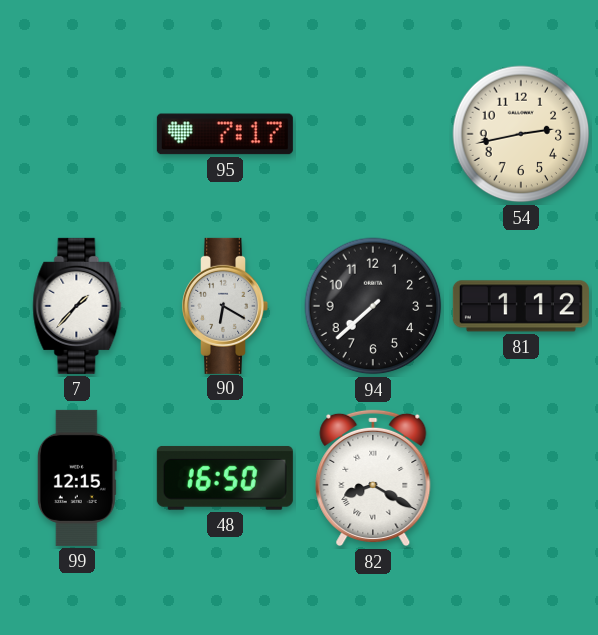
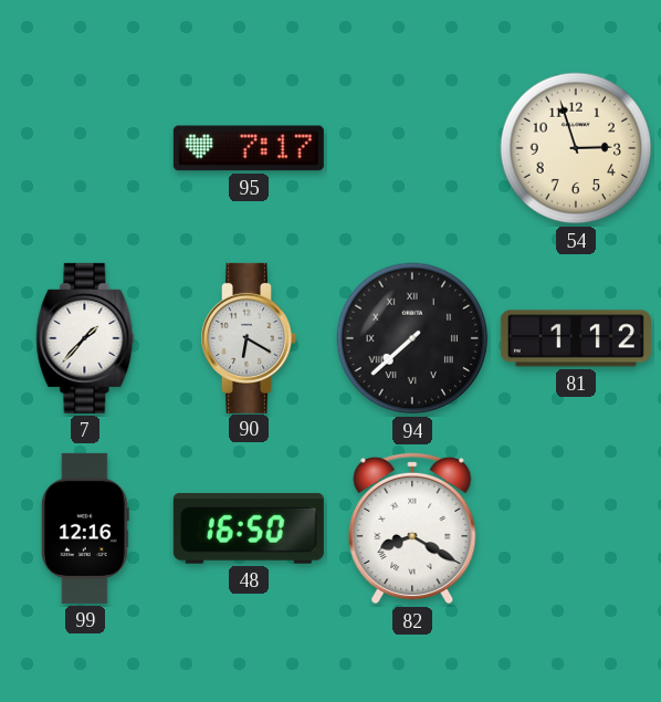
54: 2:43 -> 2:57
94 numerals: Arabic -> Roman
99: 12:15 -> 12:16
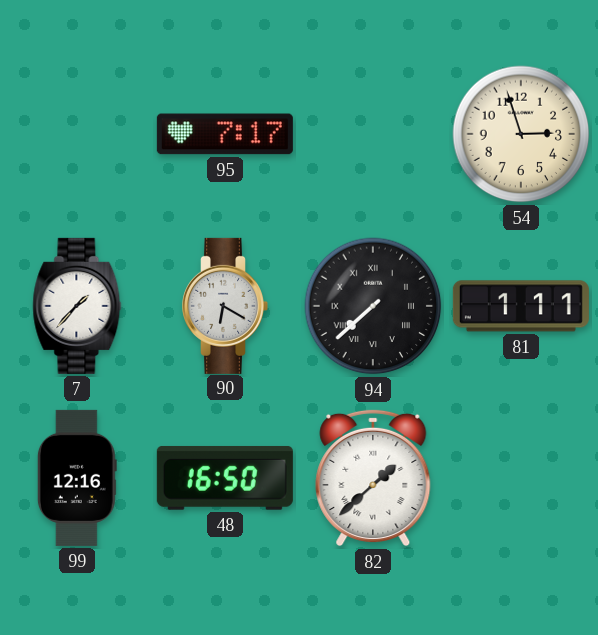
81: 1:12 -> 1:11
82: 8:20 -> 1:38
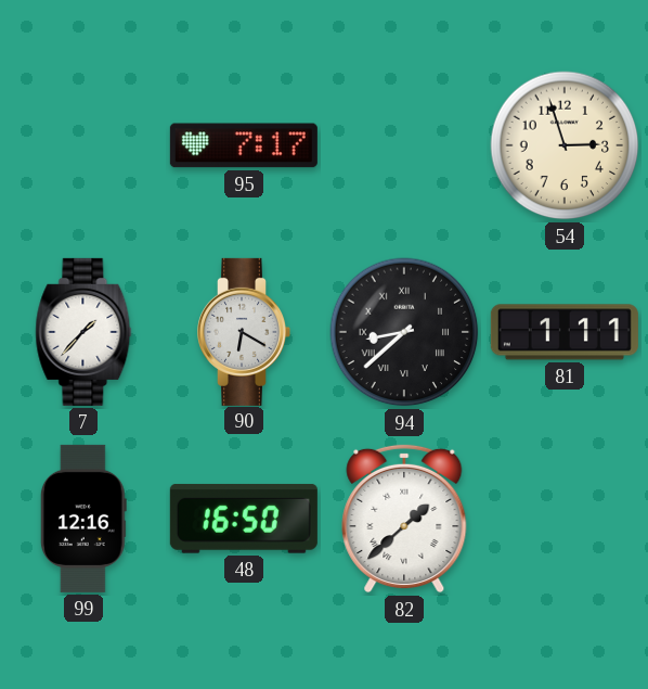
94: 7:38 -> 8:38
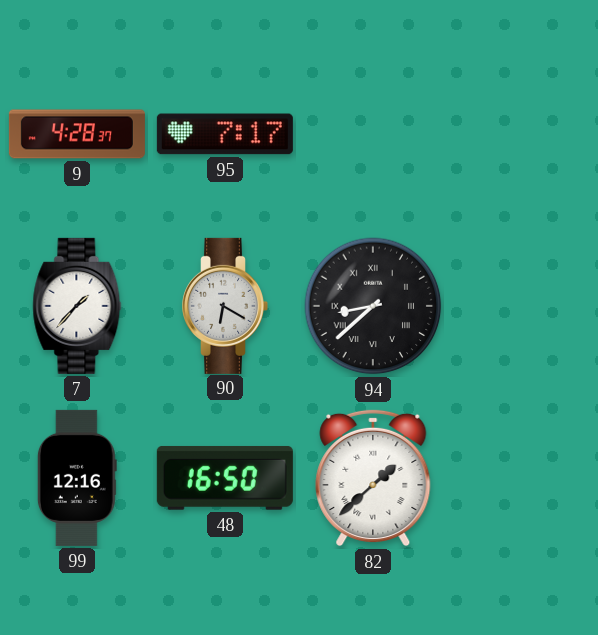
9: none -> 4:28
54: 2:57 -> none
81: 1:11 -> none
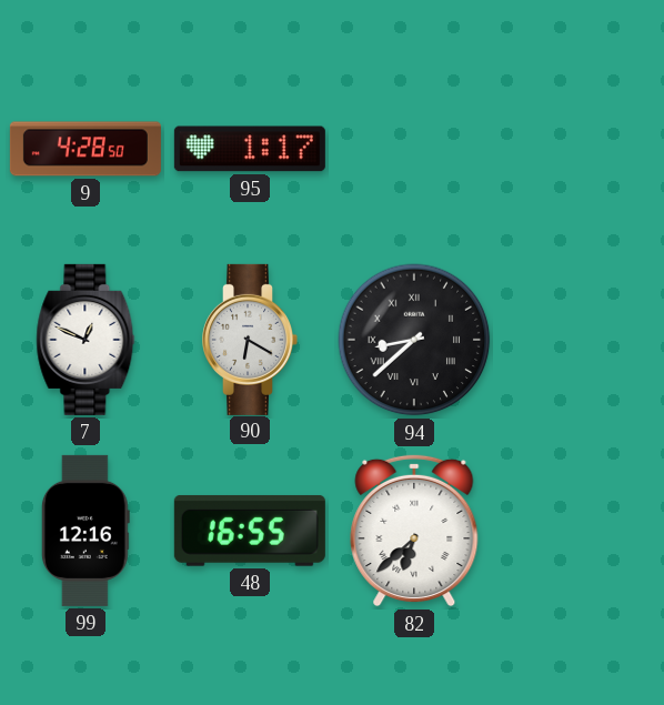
9: 4:28:37 -> 4:28:50
95: 7:17 -> 1:17
7: 1:37 -> 12:49
48: 16:50 -> 16:55
82: 1:38 -> 6:38
